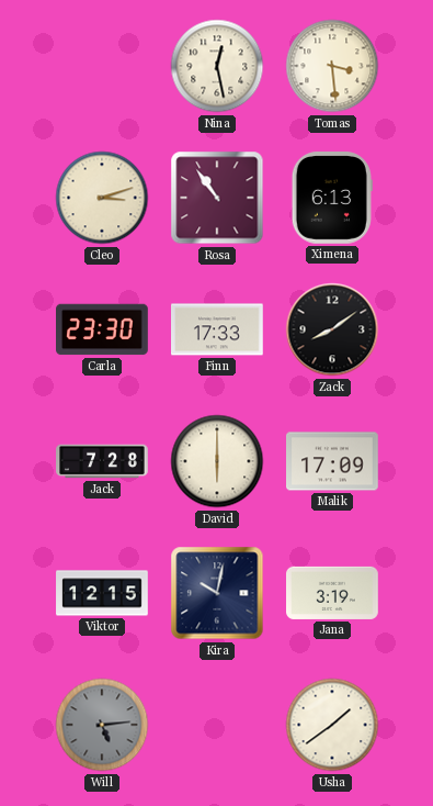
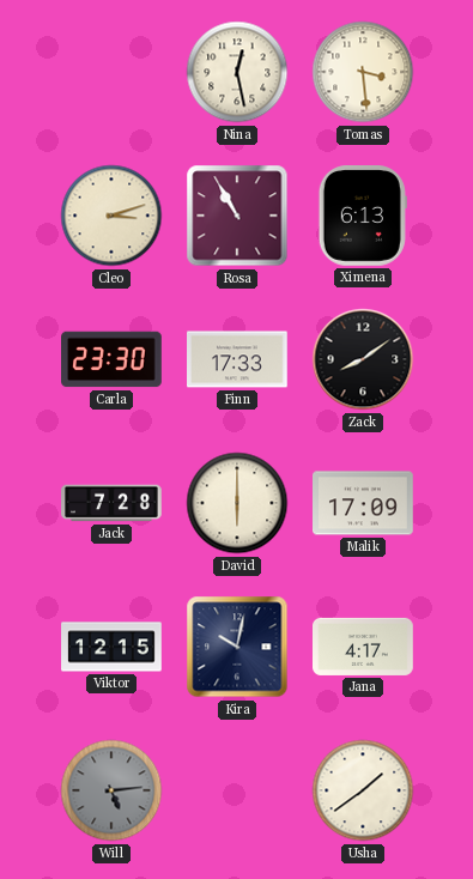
Rosa: 10:54 -> 10:55
Jana: 3:19 -> 4:17
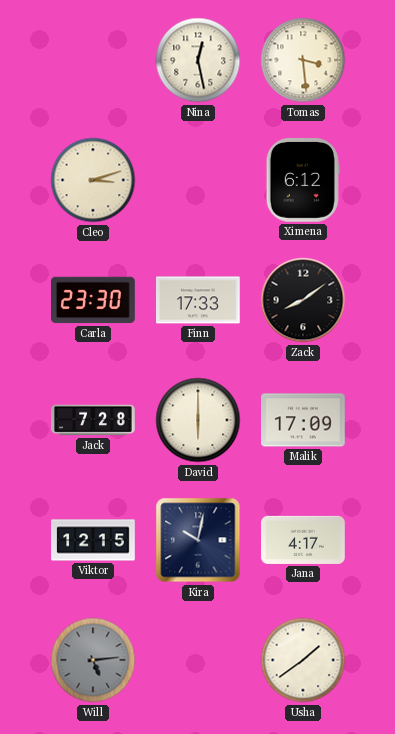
Rosa: 10:55 -> none
Ximena: 6:13 -> 6:12
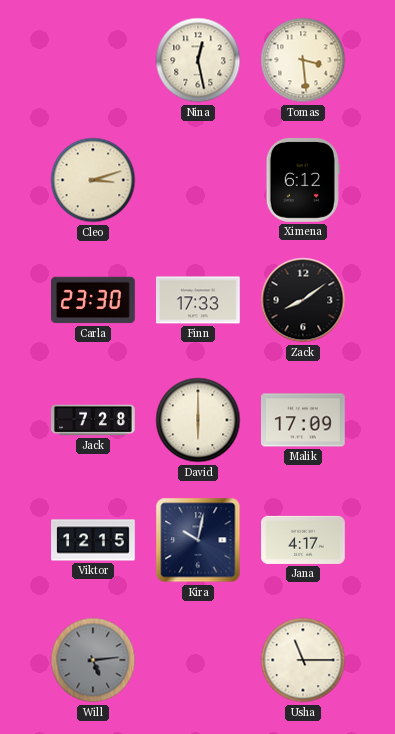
Usha: 1:39 -> 11:15
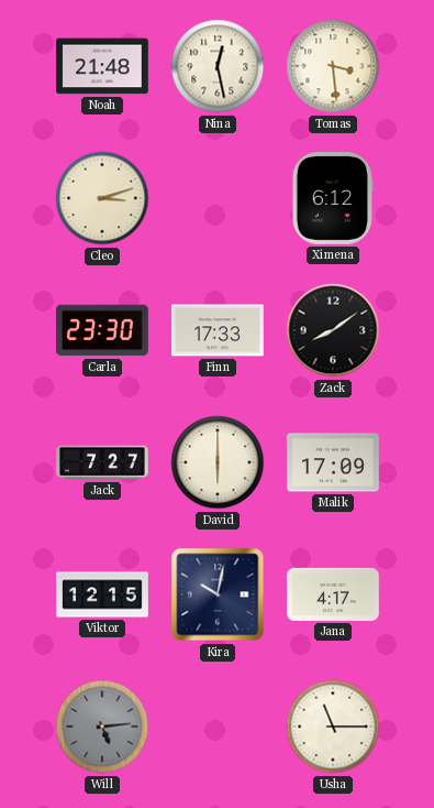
Noah: none -> 21:48
Jack: 7:28 -> 7:27
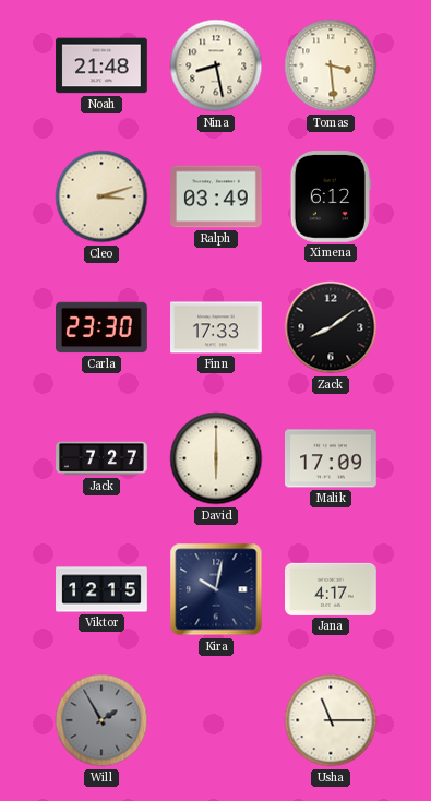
Nina: 12:28 -> 8:28
Ralph: none -> 03:49
Will: 5:14 -> 1:55
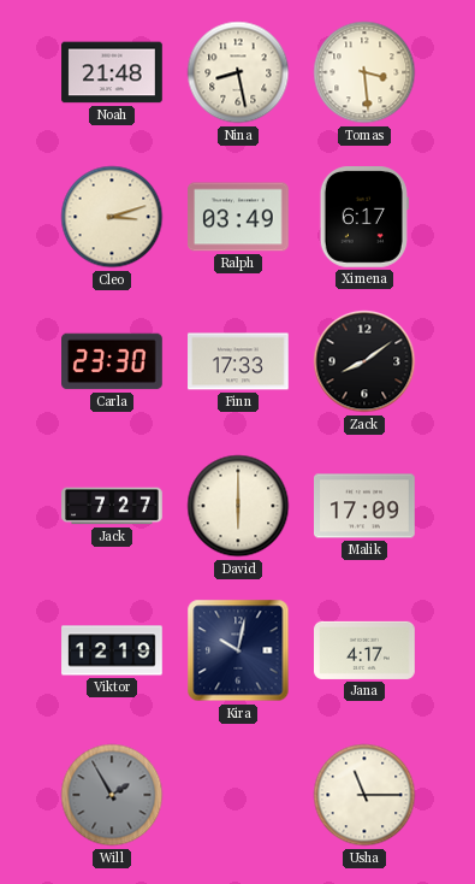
Ximena: 6:12 -> 6:17
Viktor: 12:15 -> 12:19
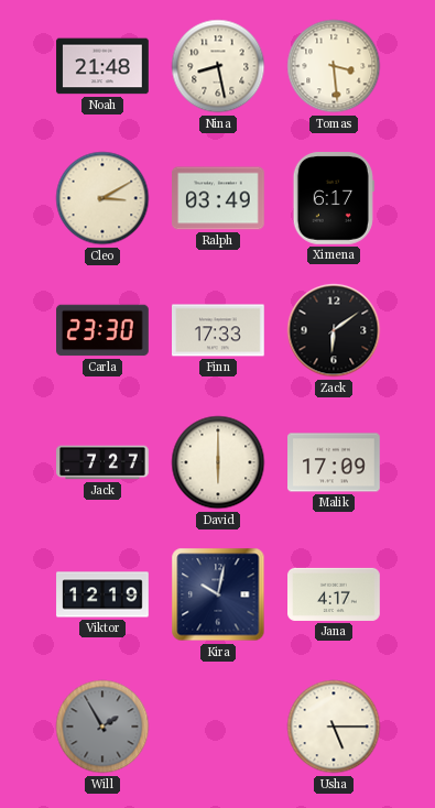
Cleo: 3:12 -> 3:10
Zack: 8:09 -> 6:09
Usha: 11:15 -> 5:15
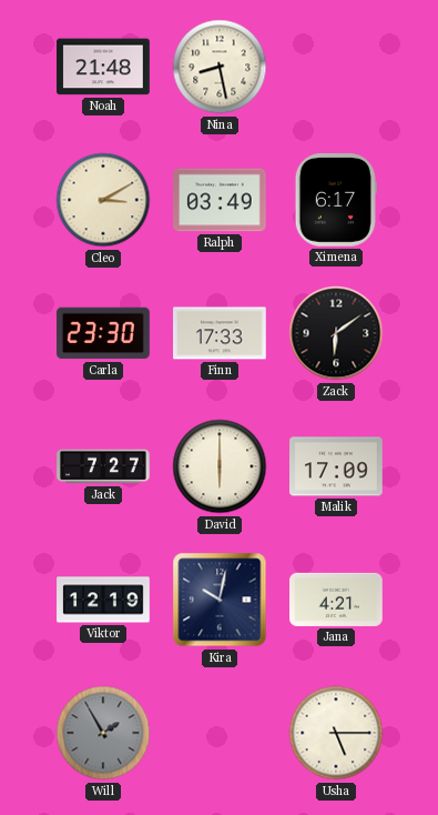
Tomas: 3:29 -> none
Jana: 4:17 -> 4:21
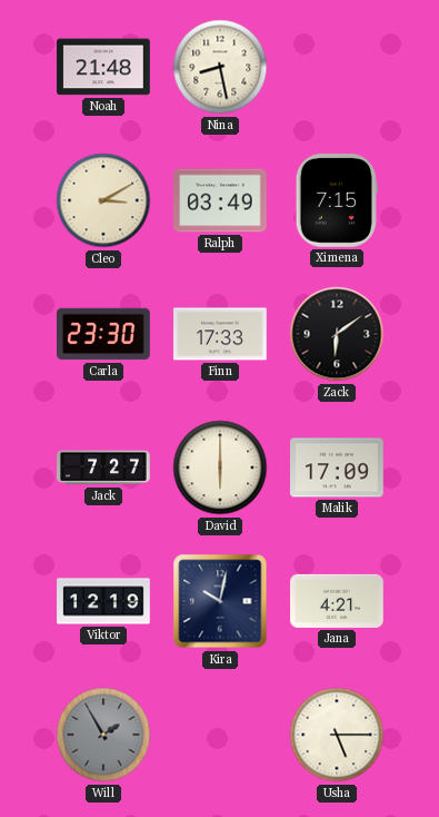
Ximena: 6:17 -> 7:15
